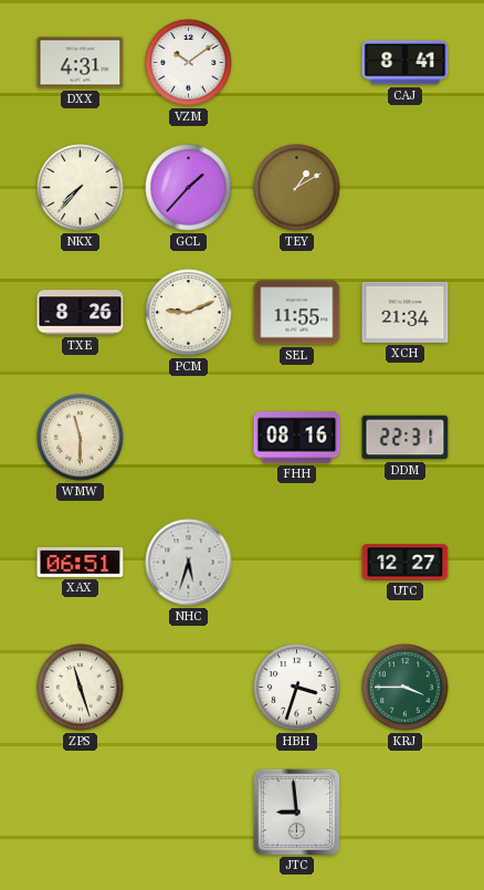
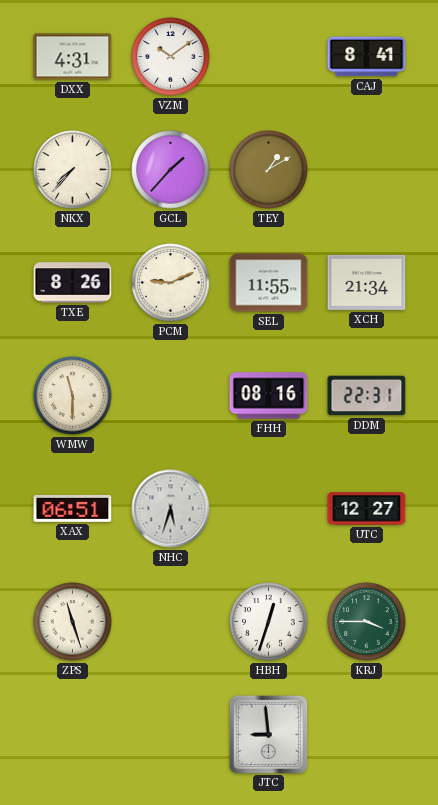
HBH: 3:33 -> 12:33
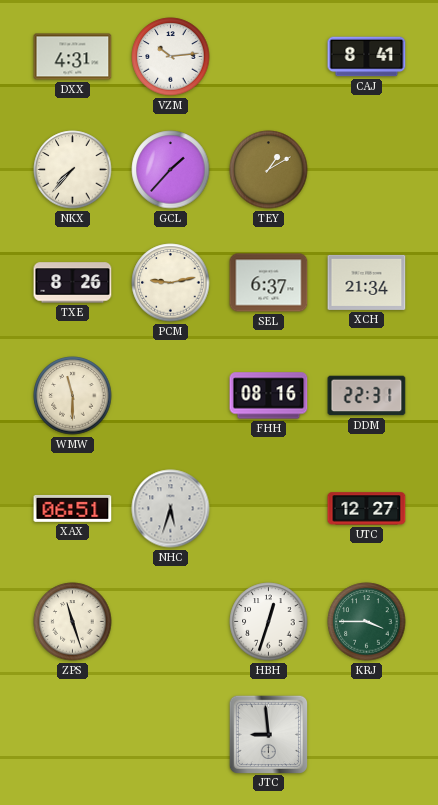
VZM: 10:09 -> 10:14
PCM: 9:11 -> 9:13
SEL: 11:55 -> 6:37
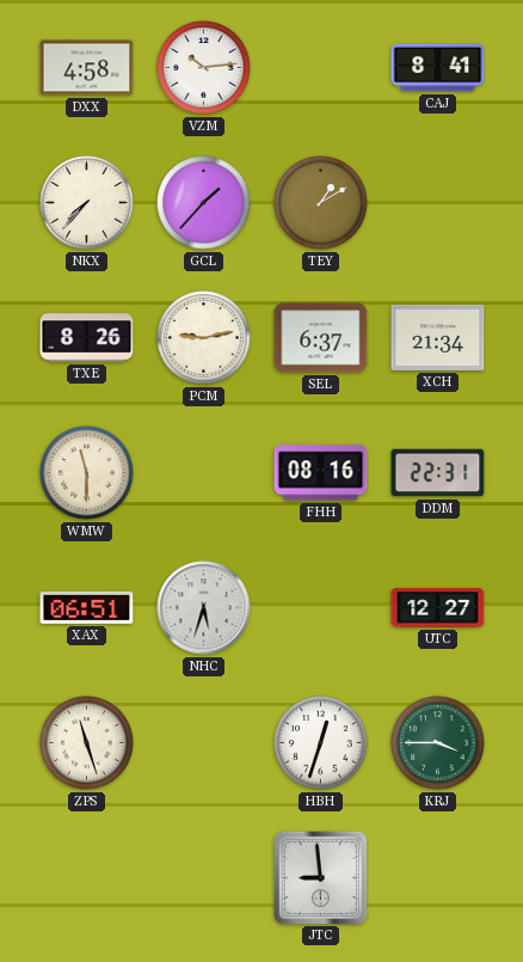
DXX: 4:31 -> 4:58
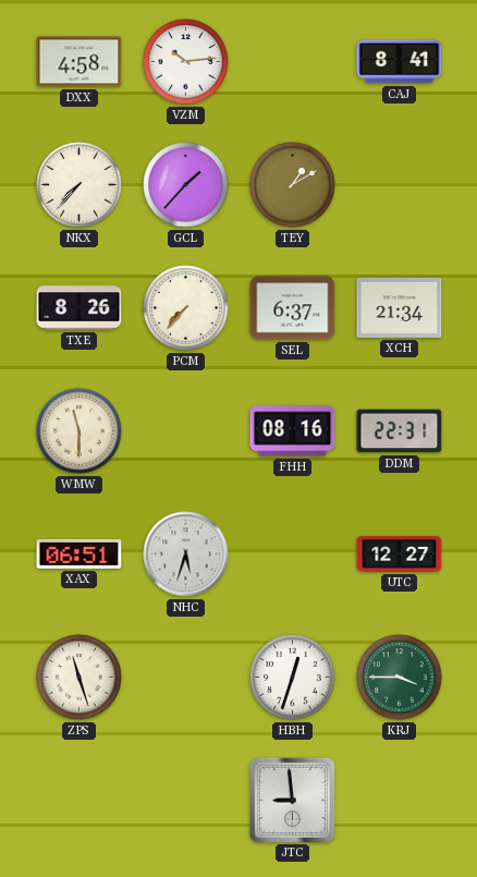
PCM: 9:13 -> 7:37
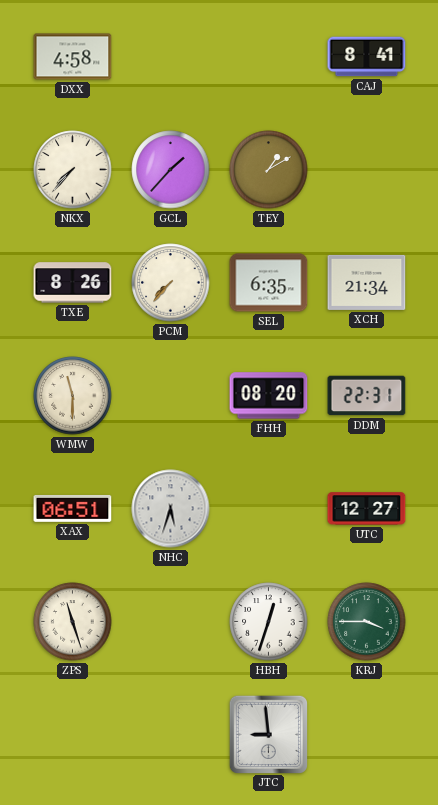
VZM: 10:14 -> none
SEL: 6:37 -> 6:35
FHH: 08:16 -> 08:20
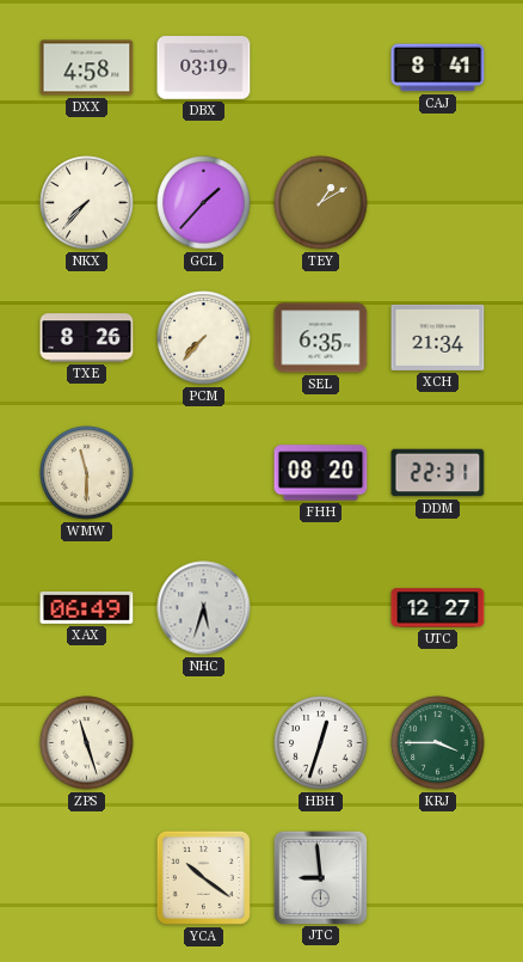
DBX: none -> 03:19
XAX: 06:51 -> 06:49
YCA: none -> 10:21
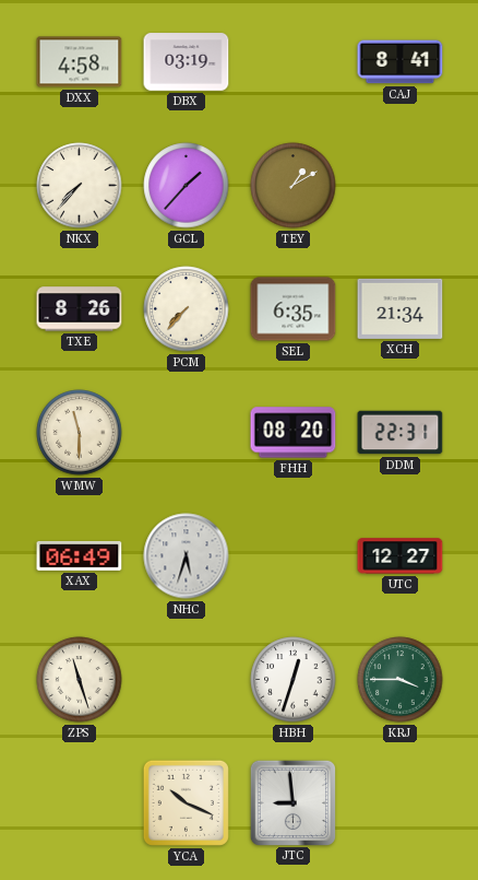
YCA: 10:21 -> 10:19
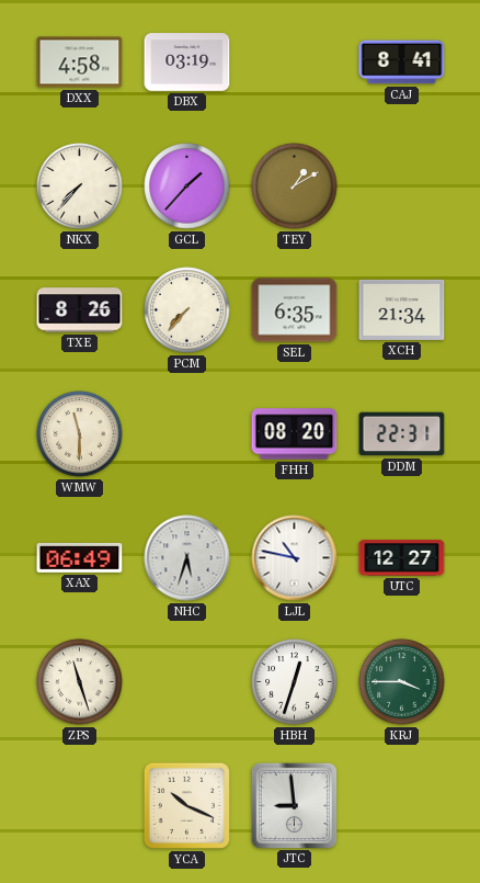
LJL: none -> 10:47
